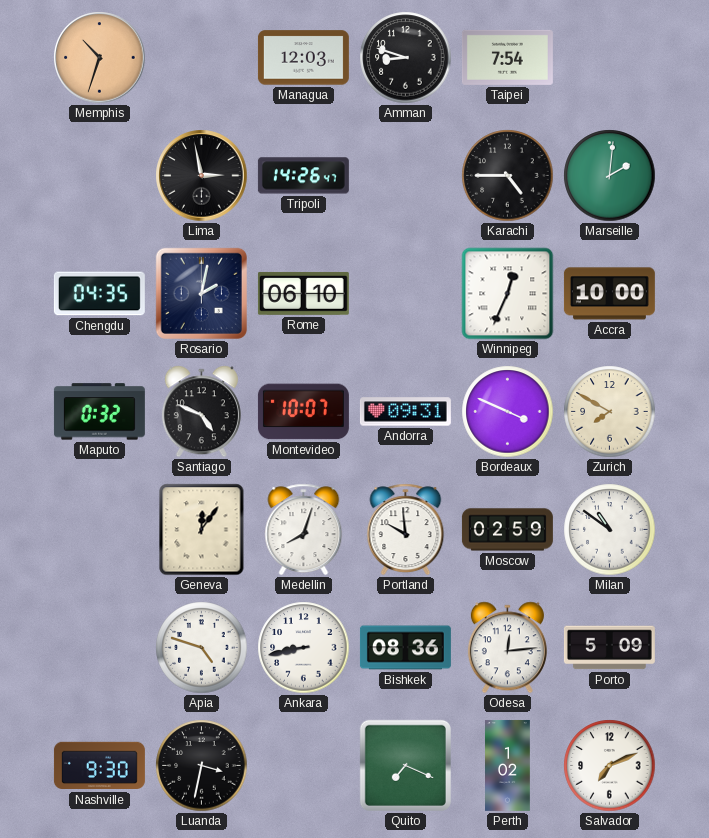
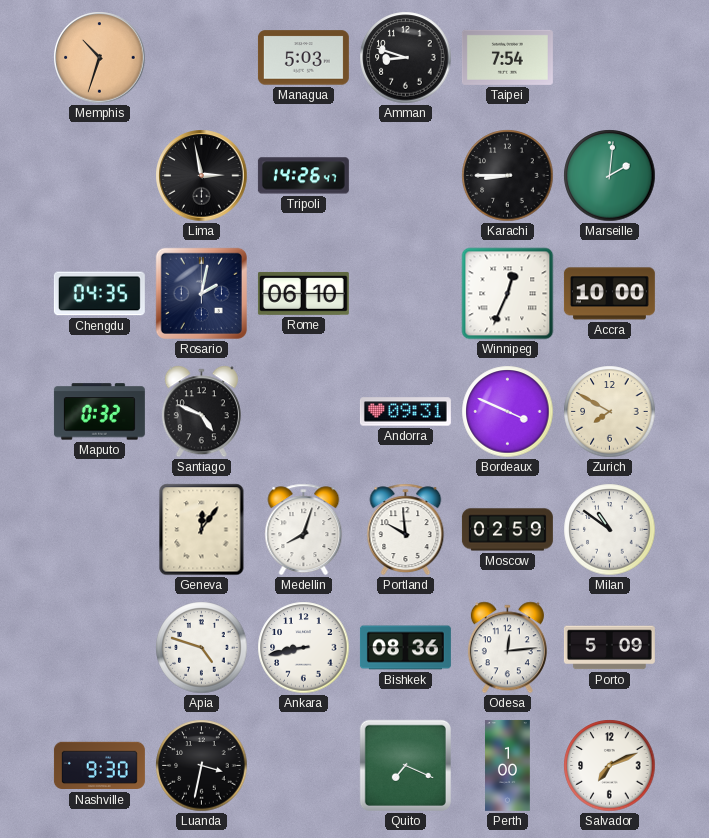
Managua: 12:03 -> 5:03
Karachi: 4:45 -> 8:45
Montevideo: 10:07 -> none
Perth: 1:02 -> 1:00
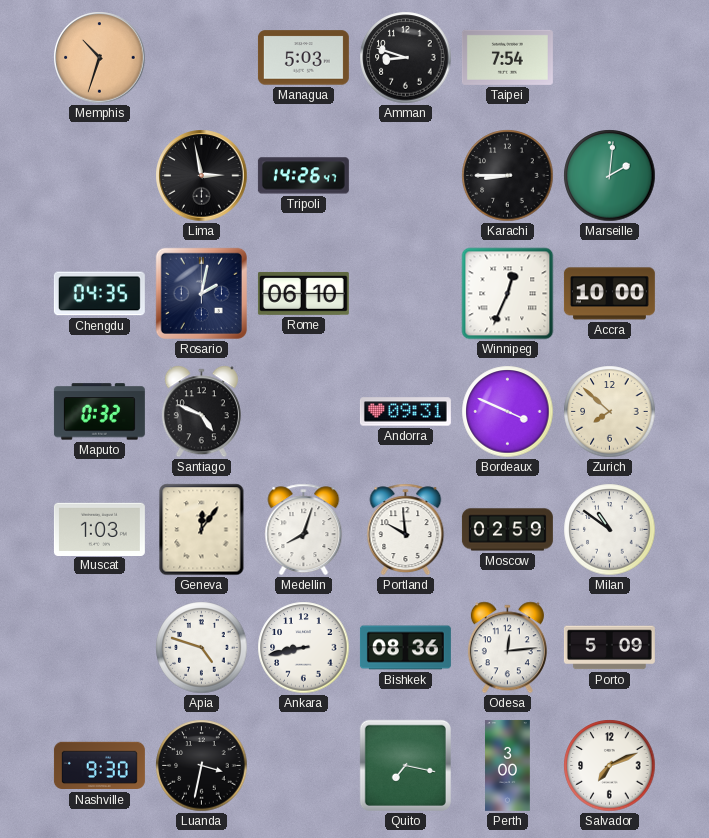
Zurich: 7:50 -> 7:52
Muscat: none -> 1:03
Quito: 7:19 -> 7:17
Perth: 1:00 -> 3:00
